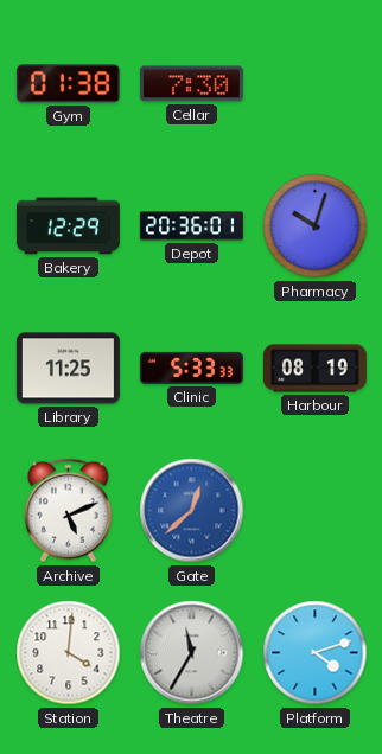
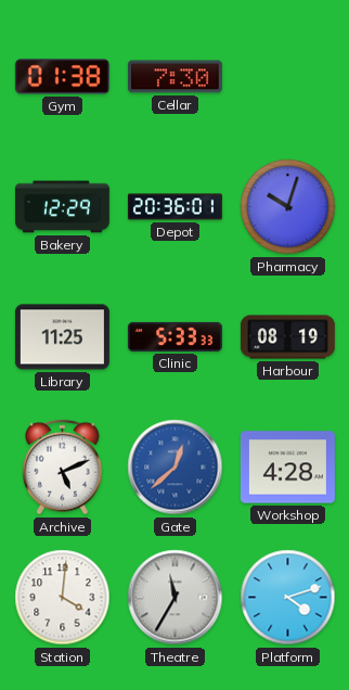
Workshop: none -> 4:28
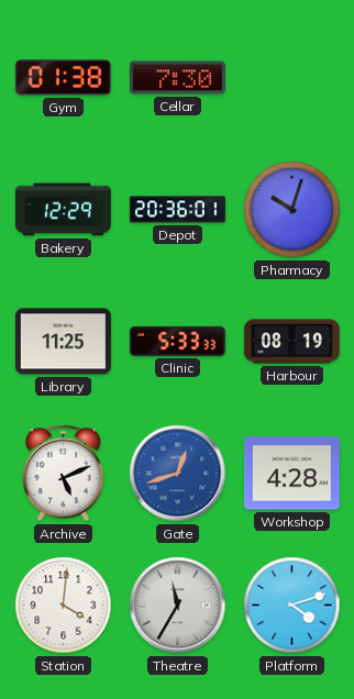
Gate: 12:38 -> 12:42
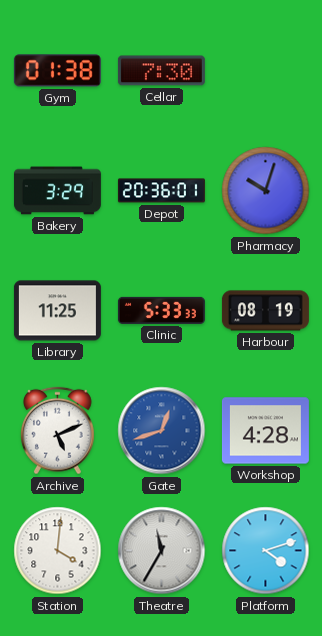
Bakery: 12:29 -> 3:29
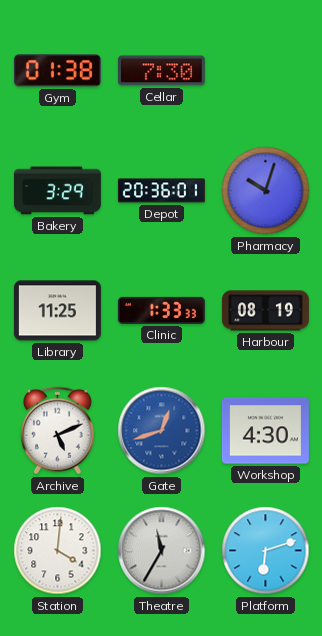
Clinic: 5:33 -> 1:33
Workshop: 4:28 -> 4:30
Platform: 4:12 -> 6:12
